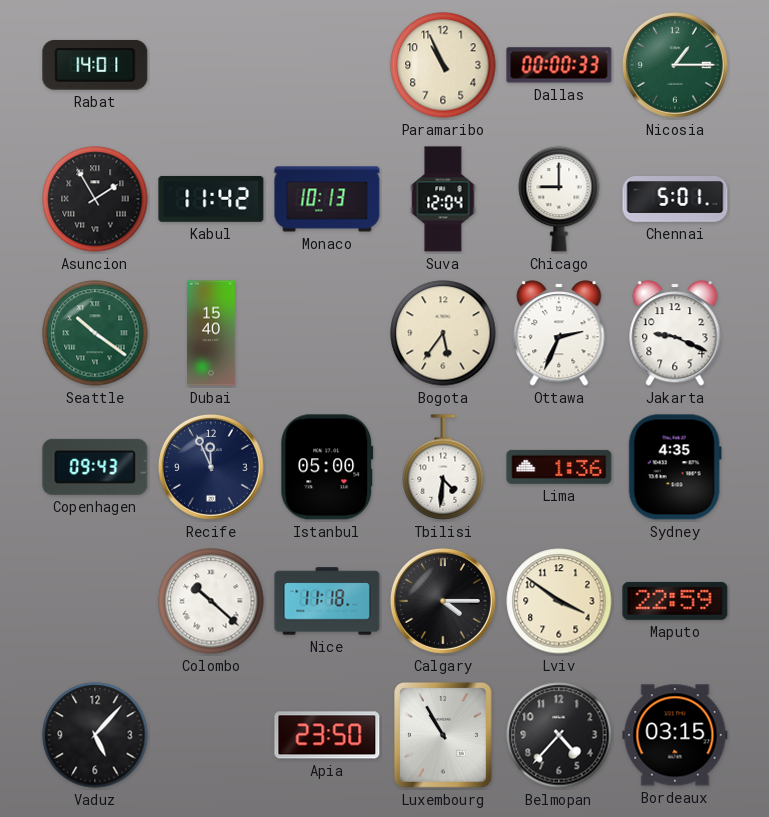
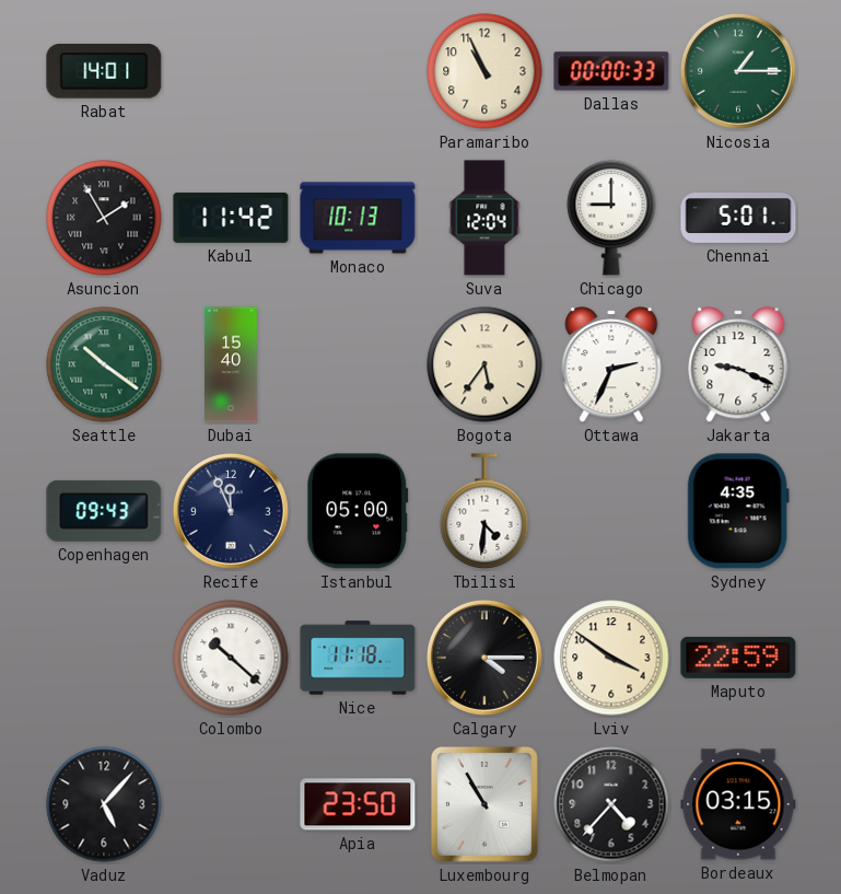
Lima: 1:36 -> none
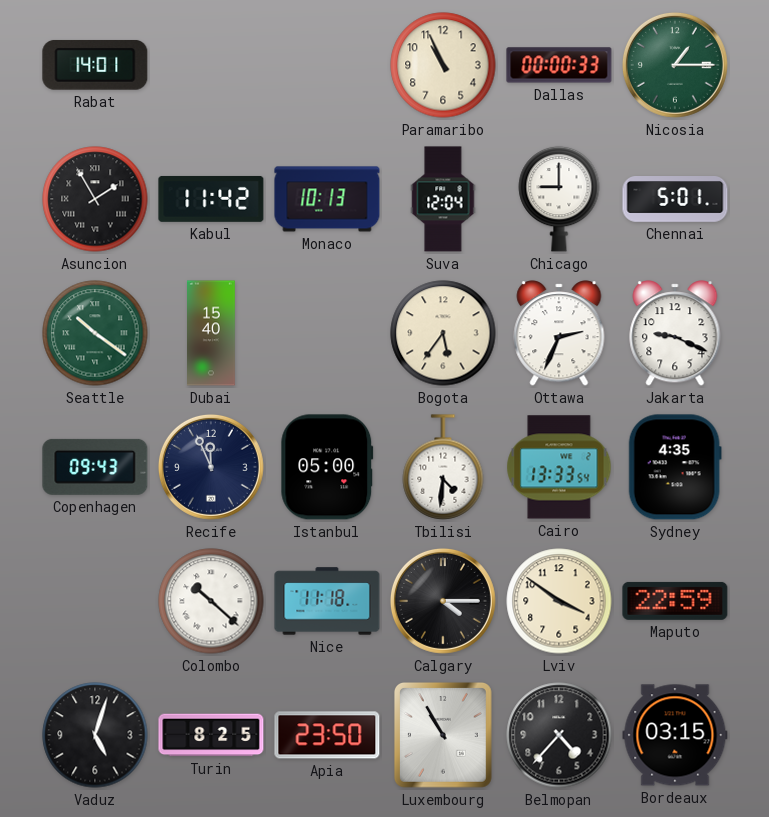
Cairo: none -> 13:33
Vaduz: 5:07 -> 5:03
Turin: none -> 8:25
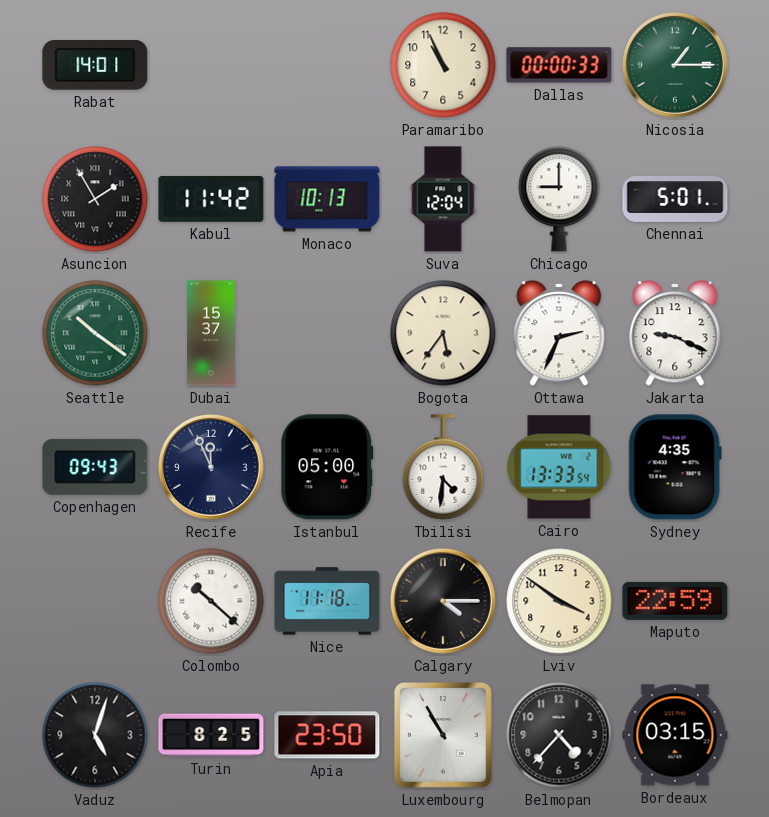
Dubai: 15:40 -> 15:37
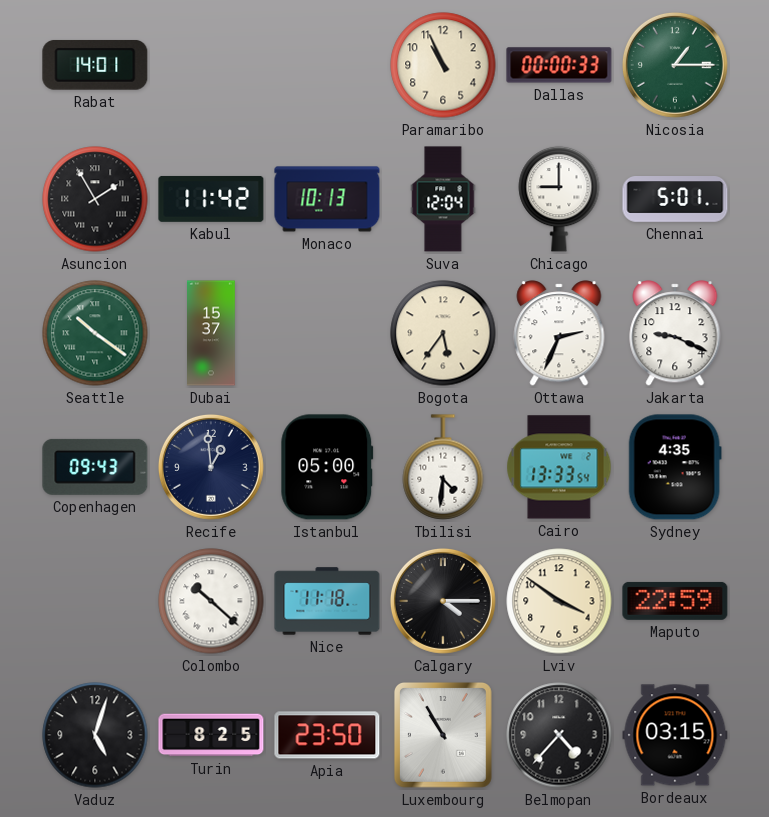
Recife: 11:56 -> 12:59
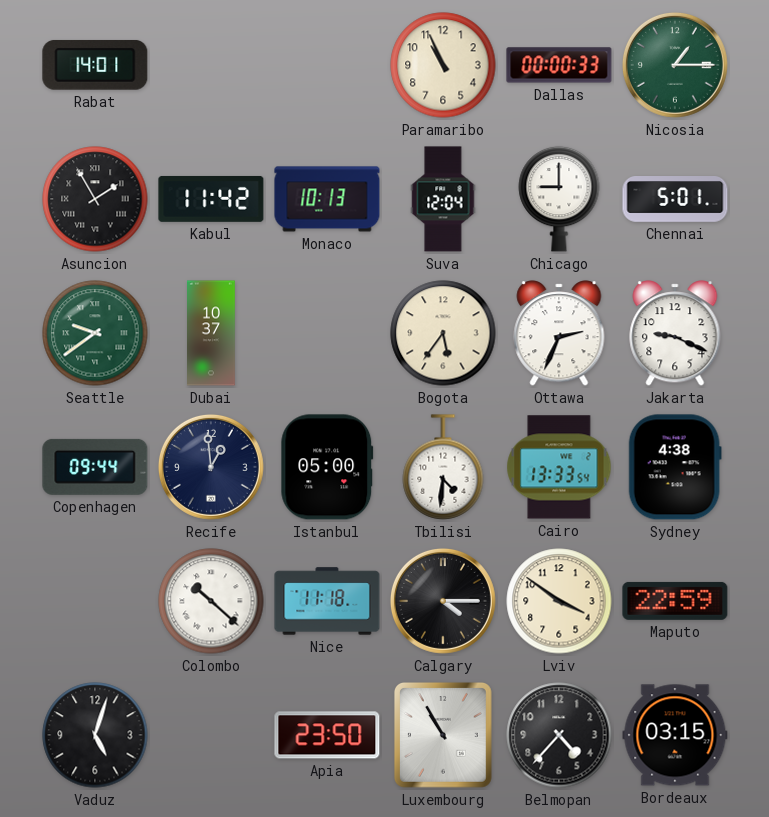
Seattle: 10:21 -> 9:39
Dubai: 15:37 -> 10:37
Copenhagen: 09:43 -> 09:44
Sydney: 4:35 -> 4:38
Turin: 8:25 -> none
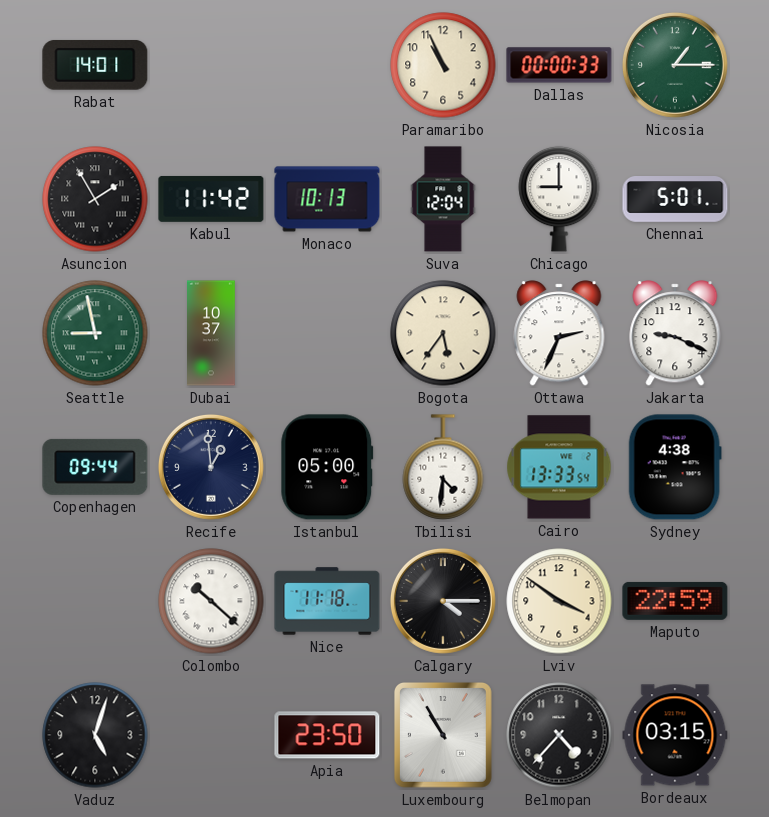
Seattle: 9:39 -> 8:58
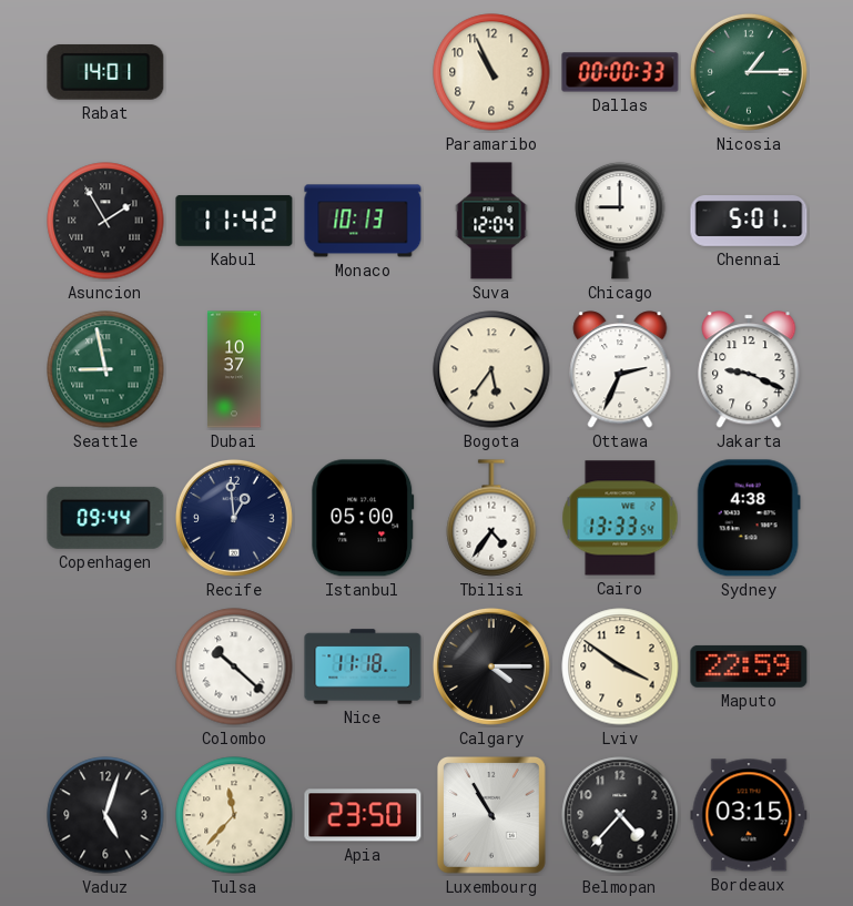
Tbilisi: 4:31 -> 4:36
Tulsa: none -> 11:37
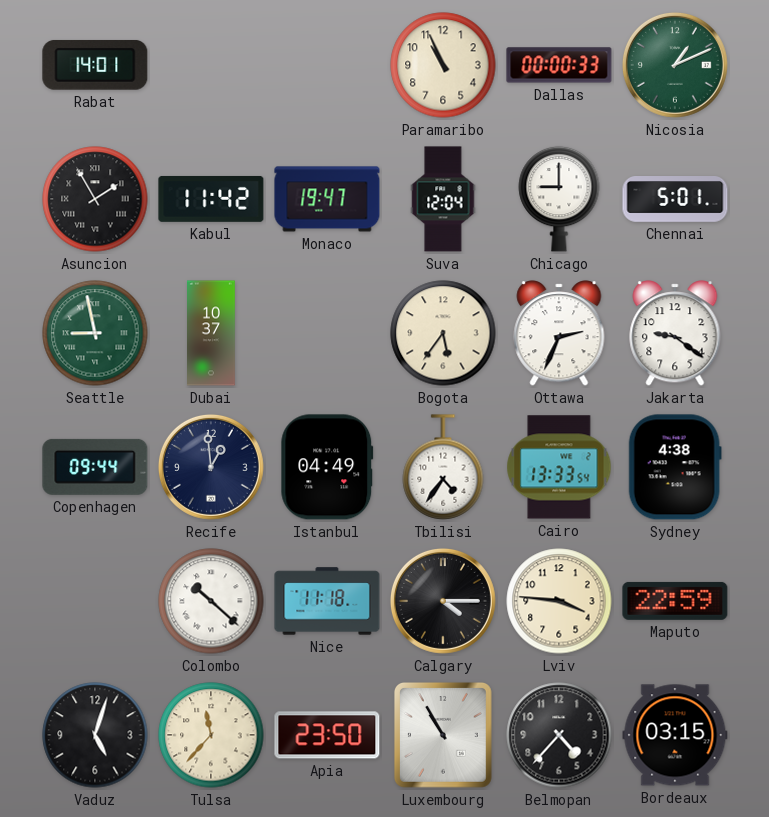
Nicosia: 1:15 -> 1:11
Monaco: 10:13 -> 19:47
Jakarta: 9:19 -> 9:21
Istanbul: 05:00 -> 04:49
Lviv: 3:51 -> 3:46
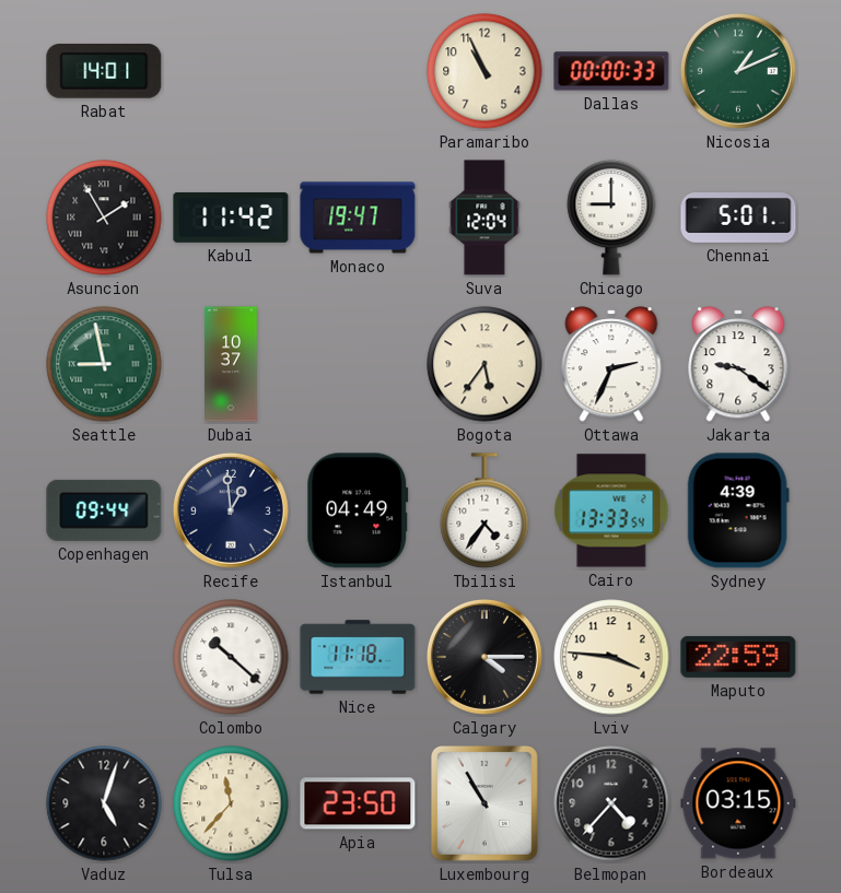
Sydney: 4:38 -> 4:39
